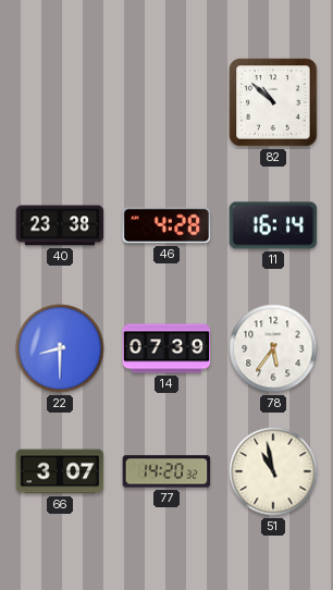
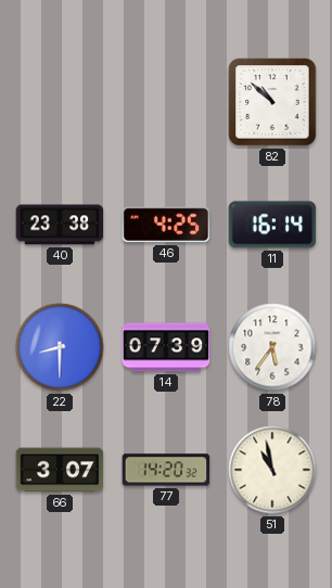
46: 4:28 -> 4:25
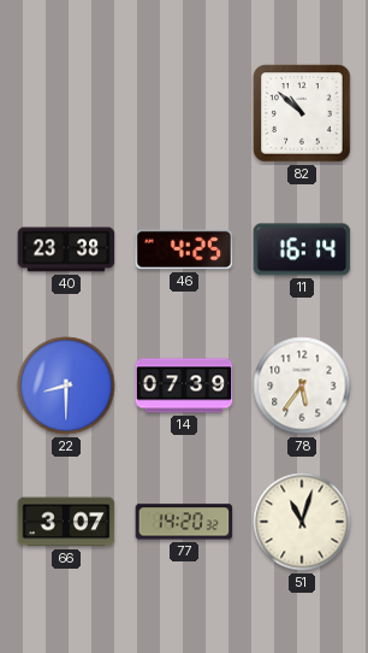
51: 10:58 -> 11:03
